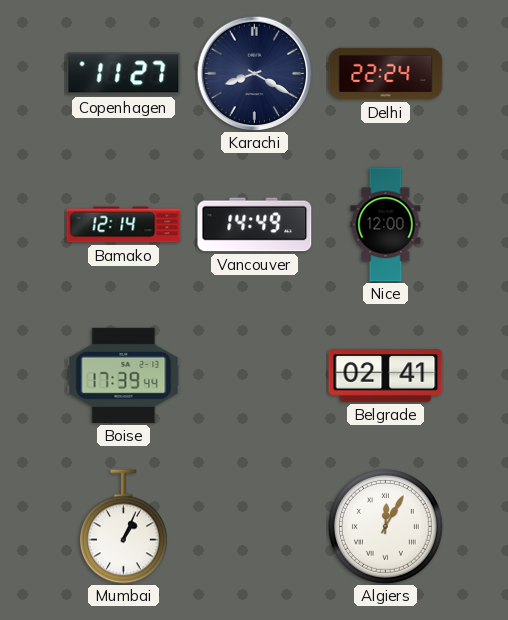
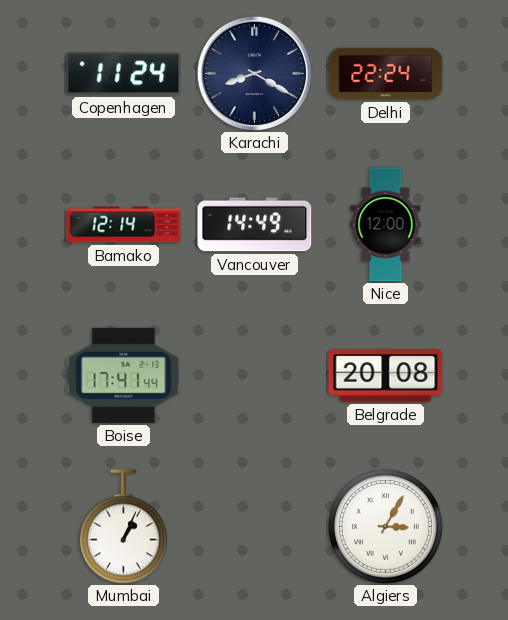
Copenhagen: 11:27 -> 11:24
Boise: 17:39 -> 17:41
Belgrade: 02:41 -> 20:08
Algiers: 12:05 -> 3:05
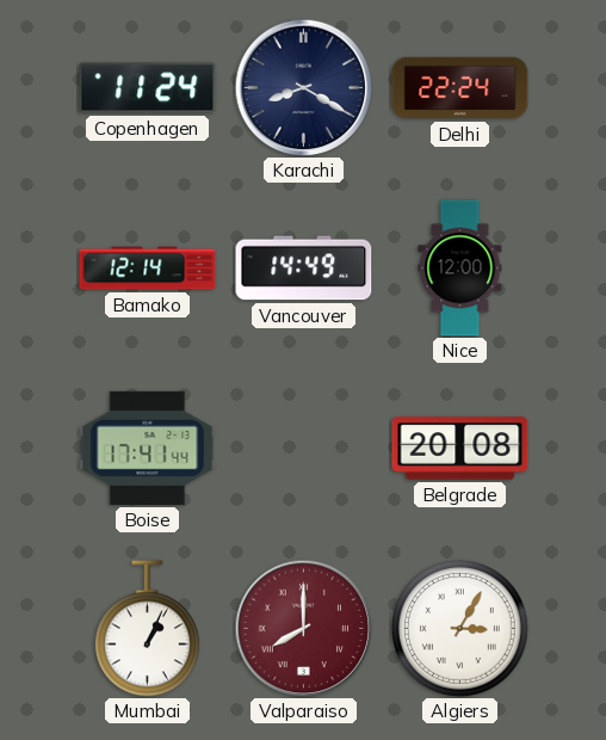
Valparaiso: none -> 8:00
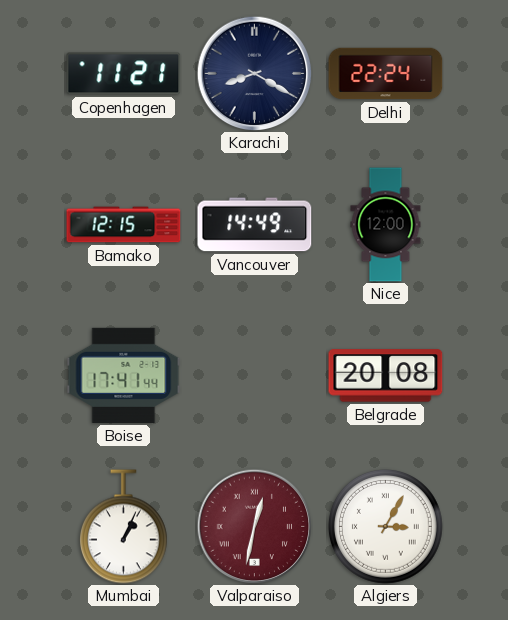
Copenhagen: 11:24 -> 11:21
Bamako: 12:14 -> 12:15
Valparaiso: 8:00 -> 12:32
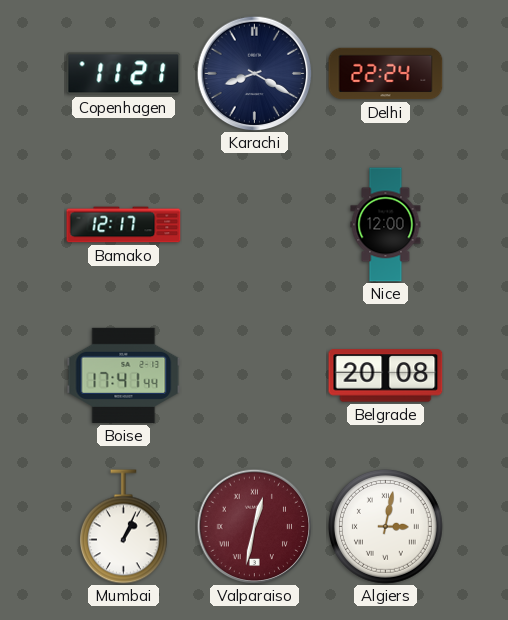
Bamako: 12:15 -> 12:17
Vancouver: 14:49 -> none
Algiers: 3:05 -> 3:02
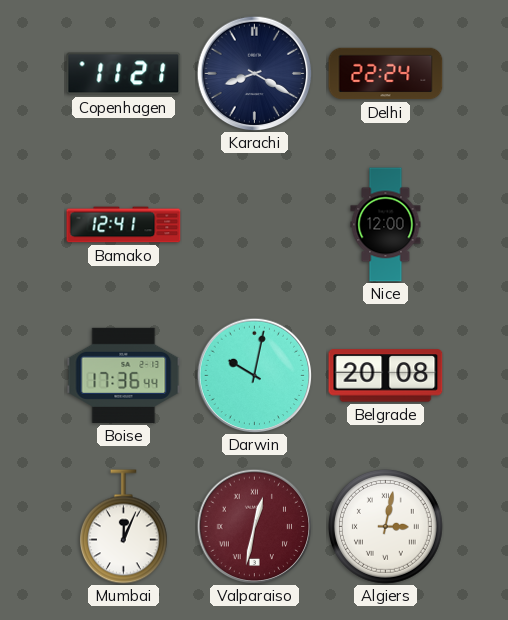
Bamako: 12:17 -> 12:41
Boise: 17:41 -> 17:36
Darwin: none -> 10:02
Mumbai: 1:04 -> 12:04
